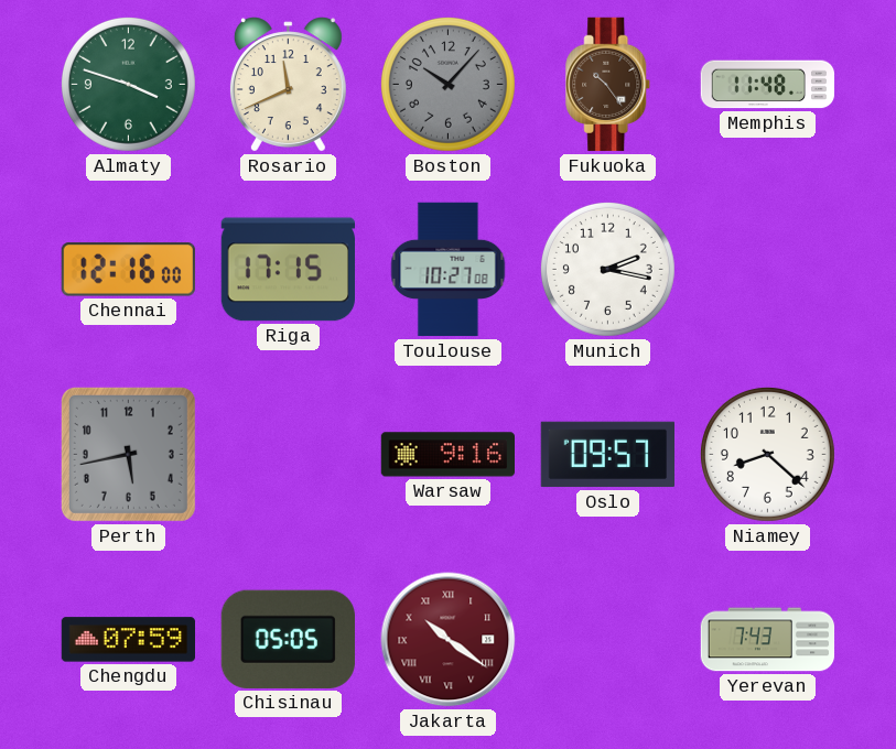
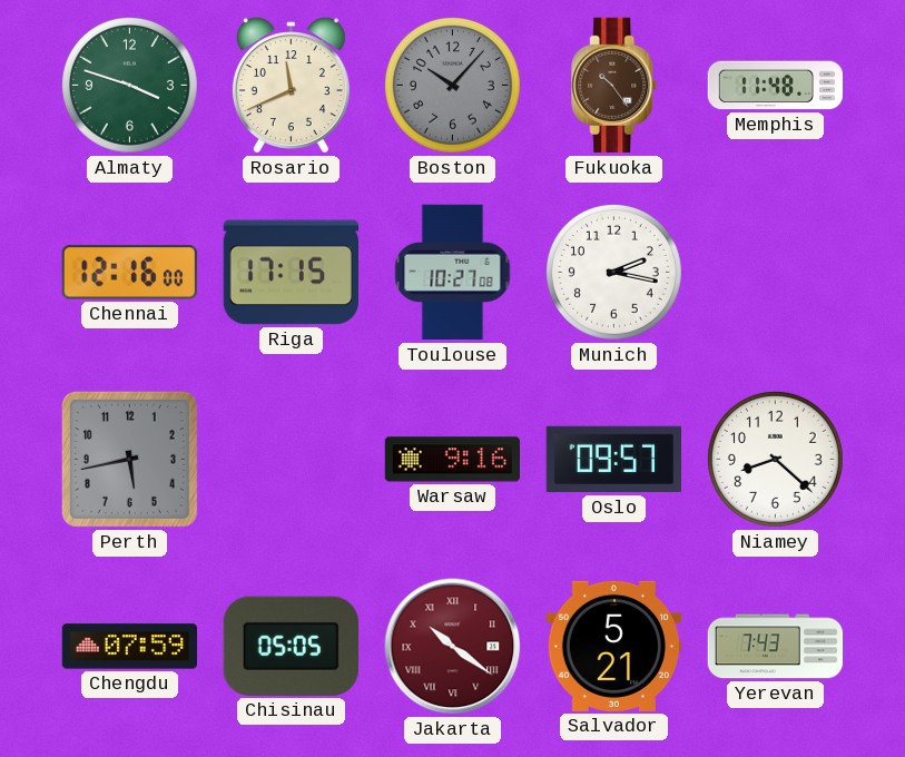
Salvador: none -> 5:21
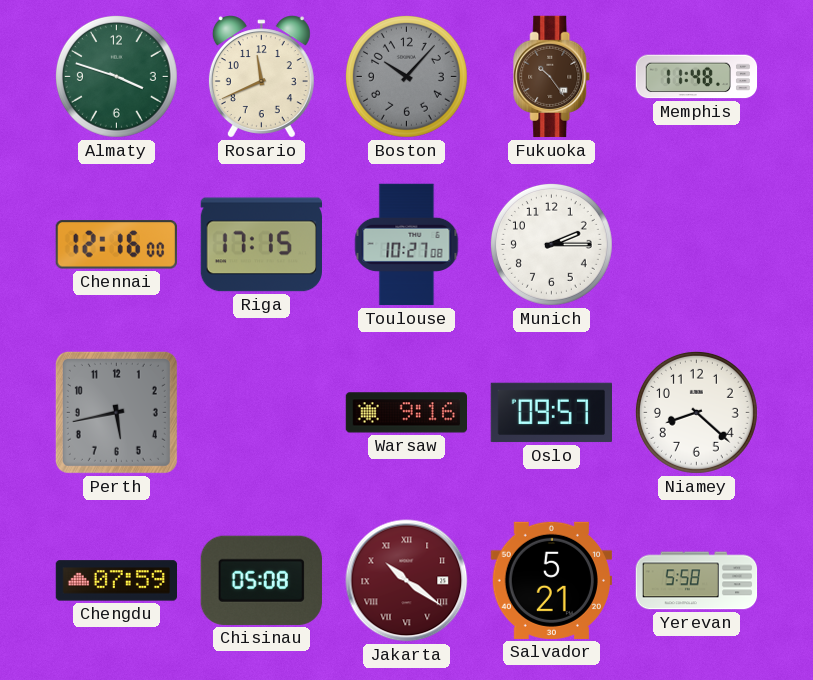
Munich: 2:17 -> 2:15
Chisinau: 05:05 -> 05:08
Yerevan: 7:43 -> 5:58
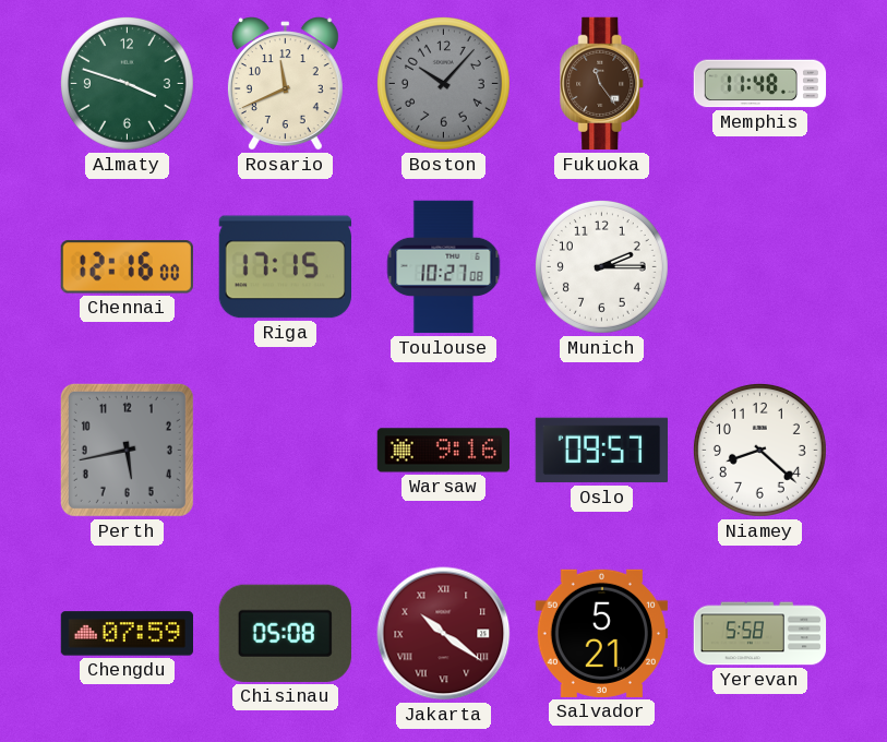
Fukuoka: 10:24 -> 11:24
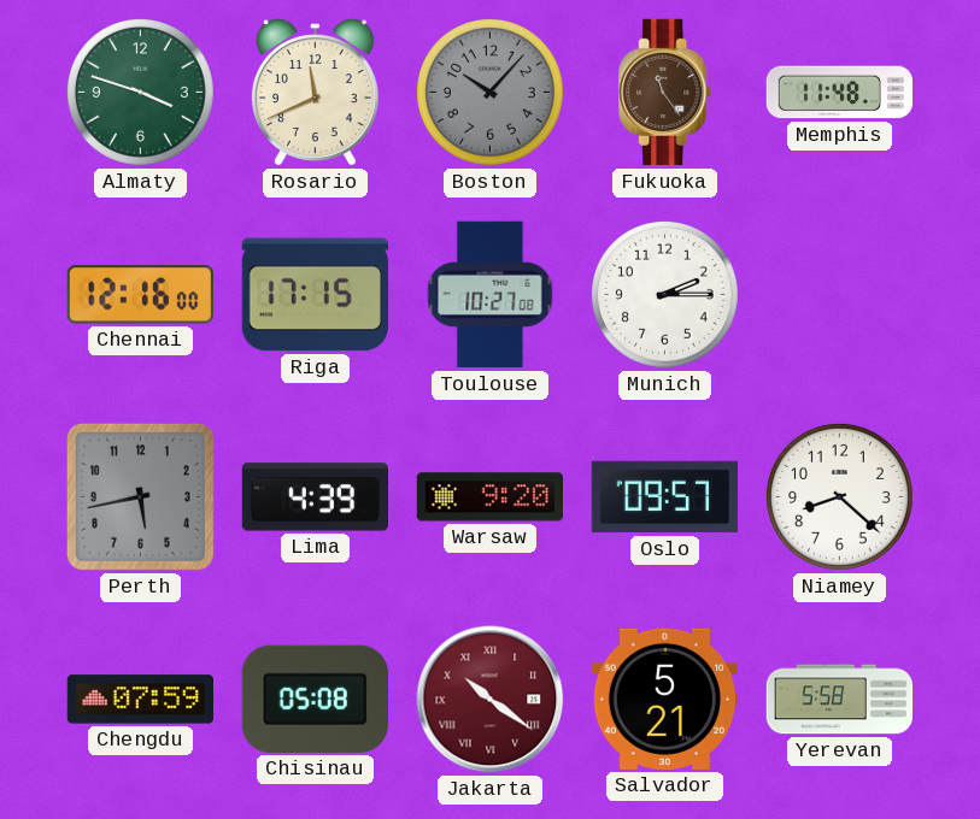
Lima: none -> 4:39
Warsaw: 9:16 -> 9:20
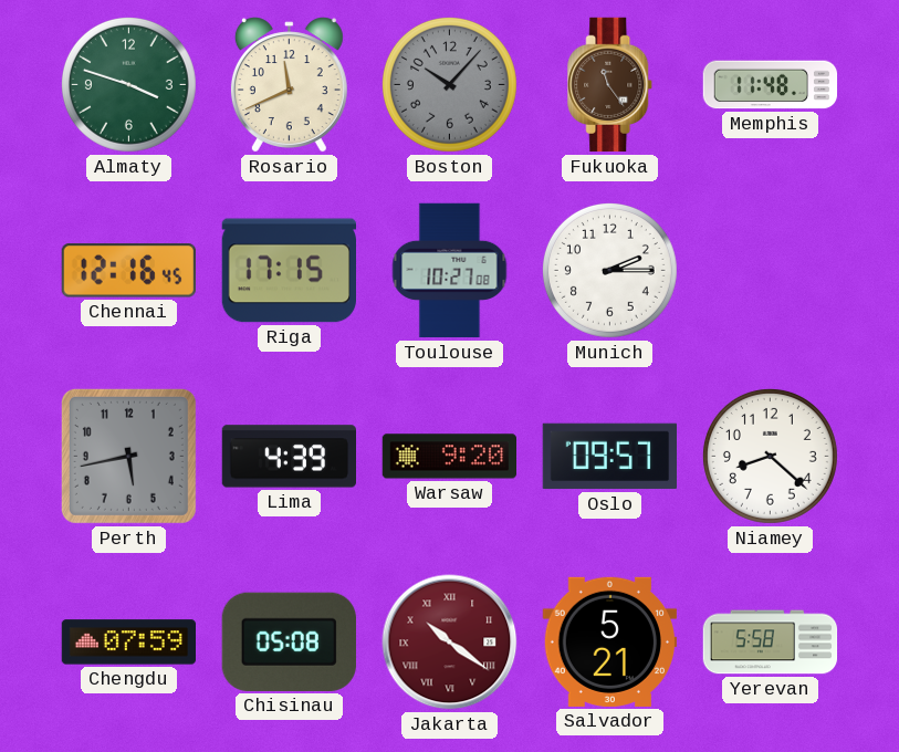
Chennai: 12:16:00 -> 12:16:45
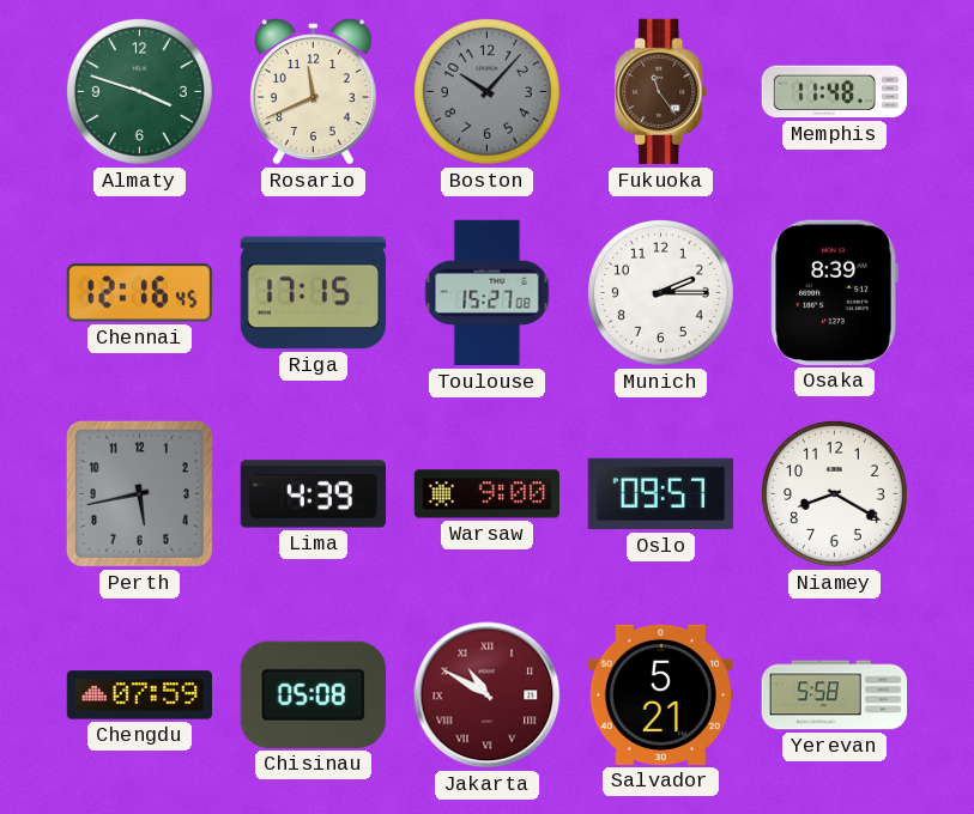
Toulouse: 10:27 -> 15:27
Osaka: none -> 8:39
Warsaw: 9:20 -> 9:00
Niamey: 8:22 -> 8:20
Jakarta: 10:21 -> 10:50
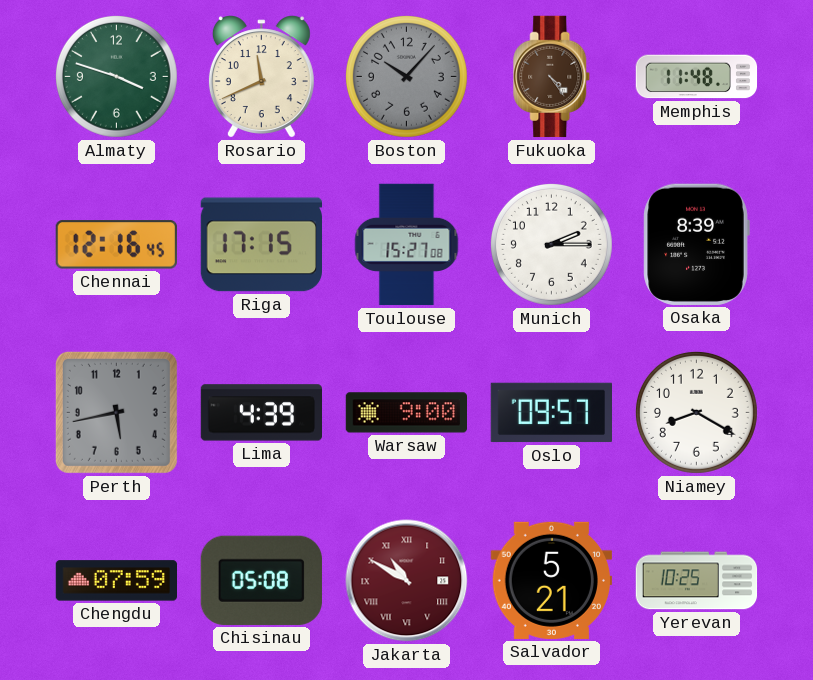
Fukuoka: 11:24 -> 4:24
Yerevan: 5:58 -> 10:25
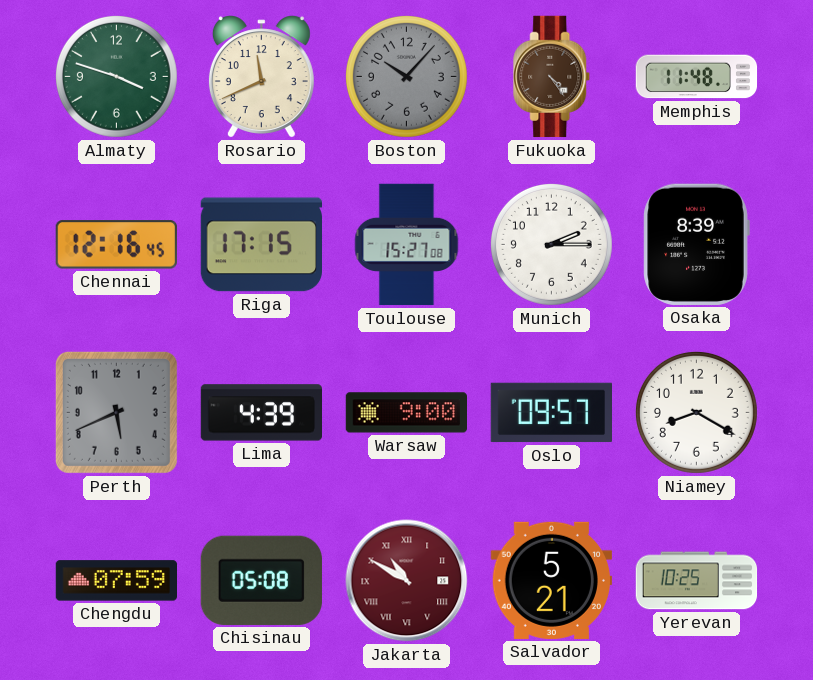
Perth: 5:43 -> 5:41
